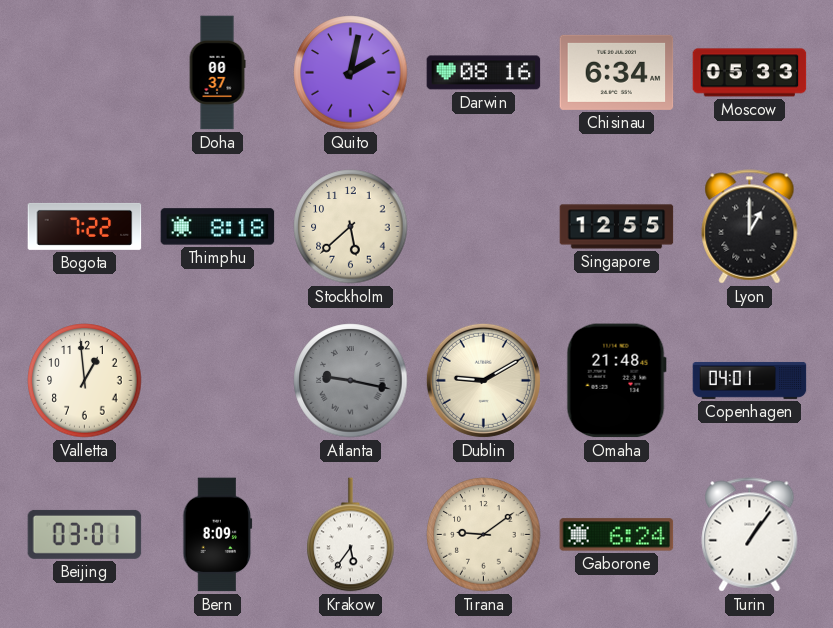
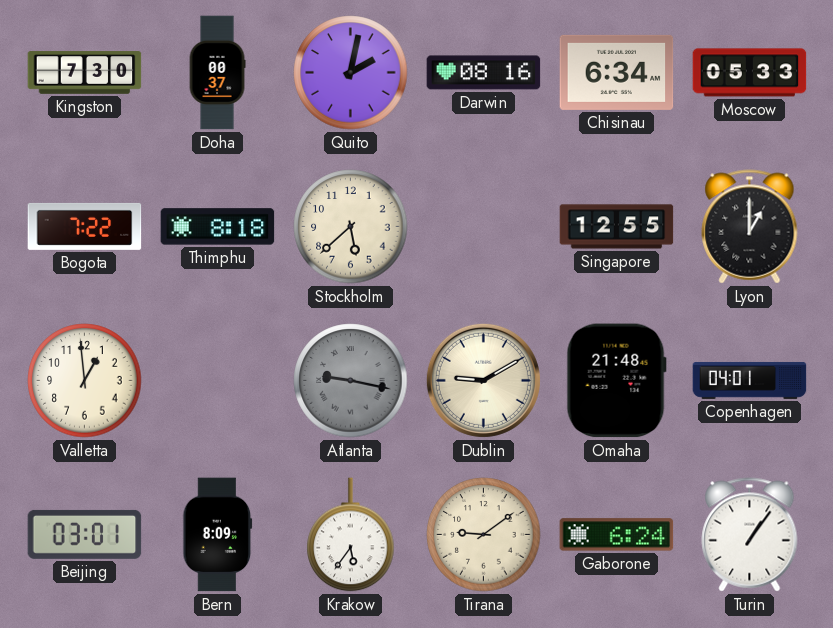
Kingston: none -> 7:30
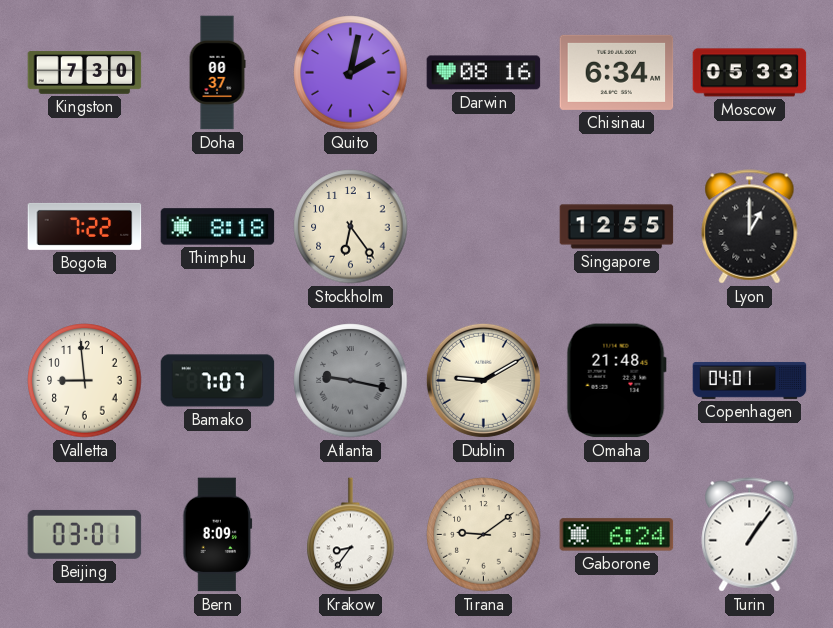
Stockholm: 5:38 -> 6:24
Valletta: 12:59 -> 8:59
Bamako: none -> 7:07
Krakow: 5:36 -> 8:36
